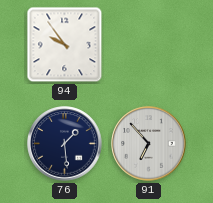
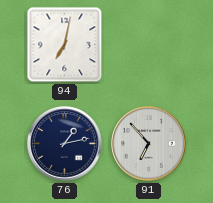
94: 9:54 -> 7:02
76: 1:29 -> 1:13
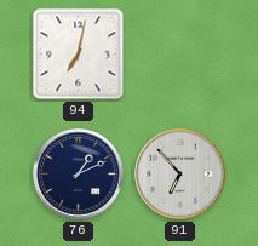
76: 1:13 -> 1:11
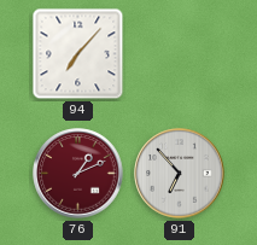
94: 7:02 -> 7:07
76 dial: navy -> burgundy
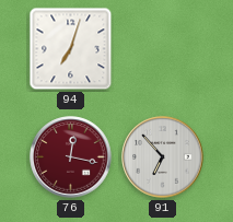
94: 7:07 -> 7:03
76: 1:11 -> 12:17
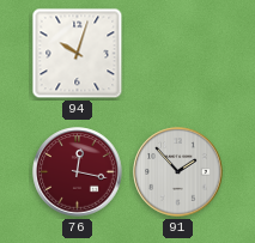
94: 7:03 -> 10:03
91: 6:53 -> 1:53
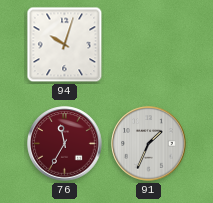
76: 12:17 -> 11:35
91: 1:53 -> 1:34
